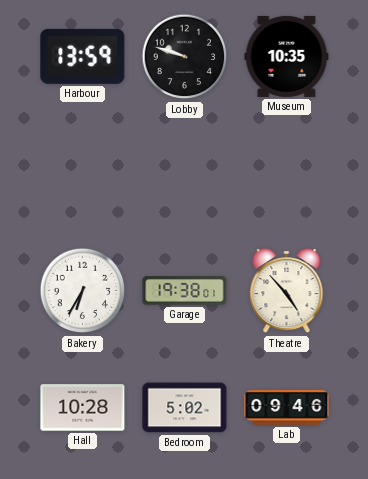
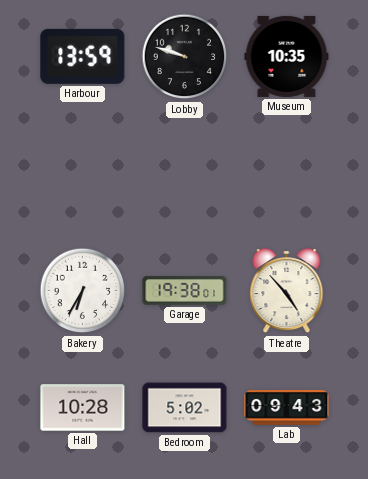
Lab: 09:46 -> 09:43
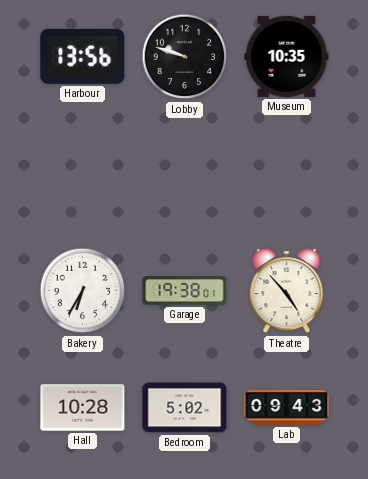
Harbour: 13:59 -> 13:56
